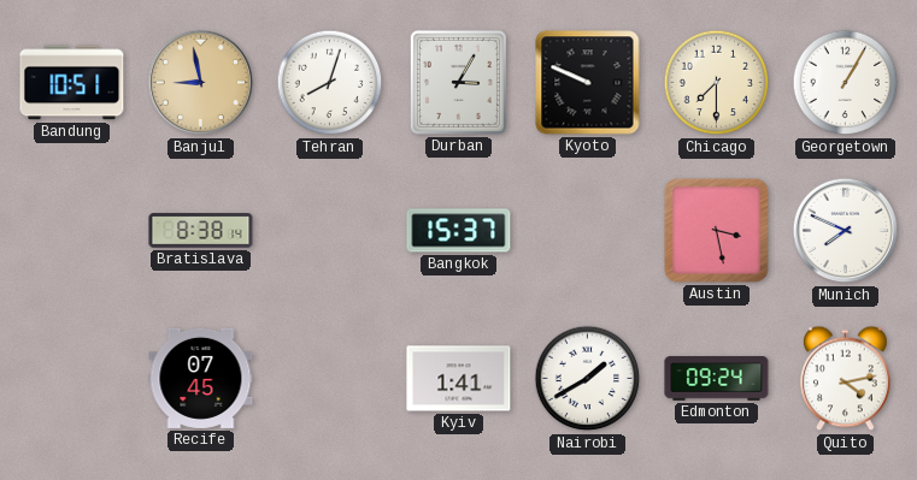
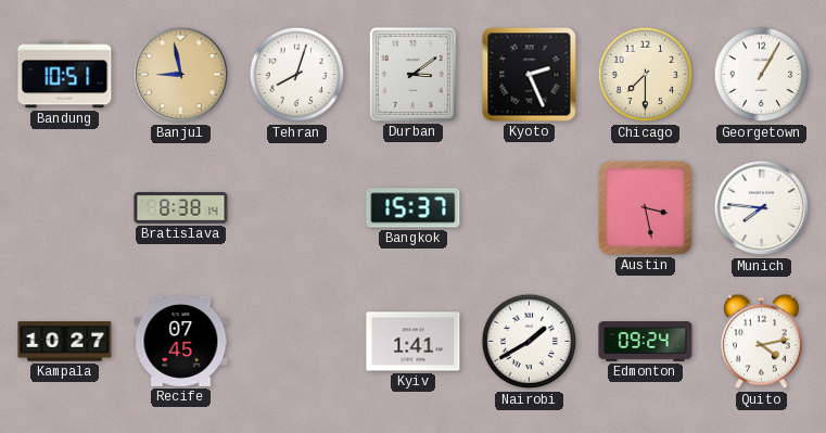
Durban: 3:05 -> 3:09
Kyoto: 9:49 -> 2:26
Munich: 7:49 -> 7:46
Kampala: none -> 10:27
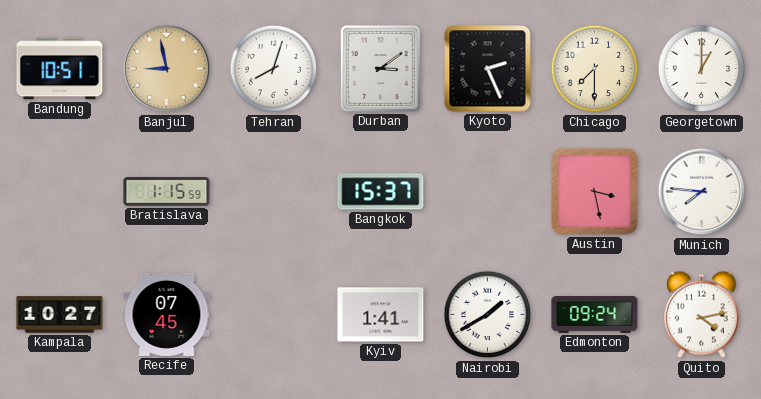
Georgetown: 1:05 -> 1:00
Bratislava: 8:38 -> 1:15
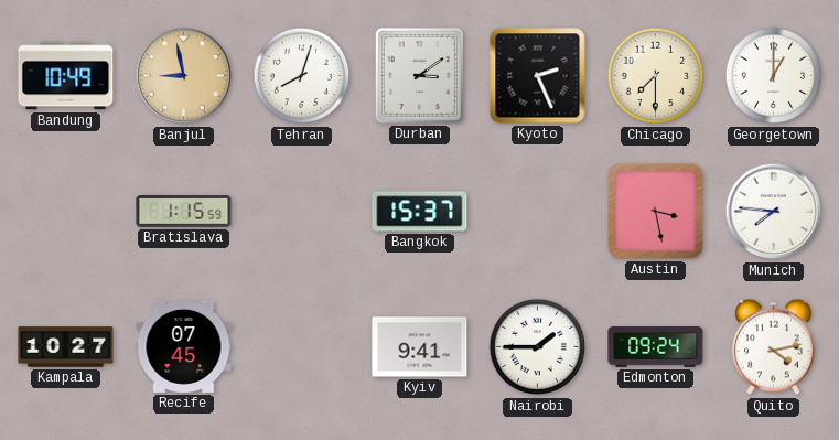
Bandung: 10:51 -> 10:49
Kyiv: 1:41 -> 9:41
Nairobi: 1:40 -> 1:45
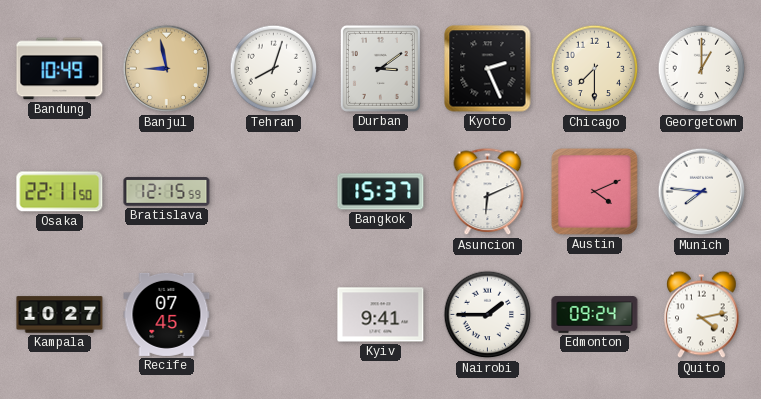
Osaka: none -> 22:11
Bratislava: 1:15 -> 12:15
Asuncion: none -> 6:11
Austin: 3:28 -> 4:11
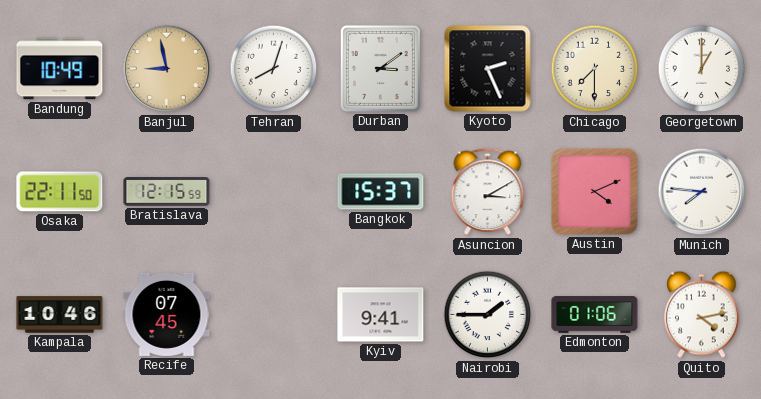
Asuncion: 6:11 -> 3:10
Kampala: 10:27 -> 10:46
Edmonton: 09:24 -> 01:06
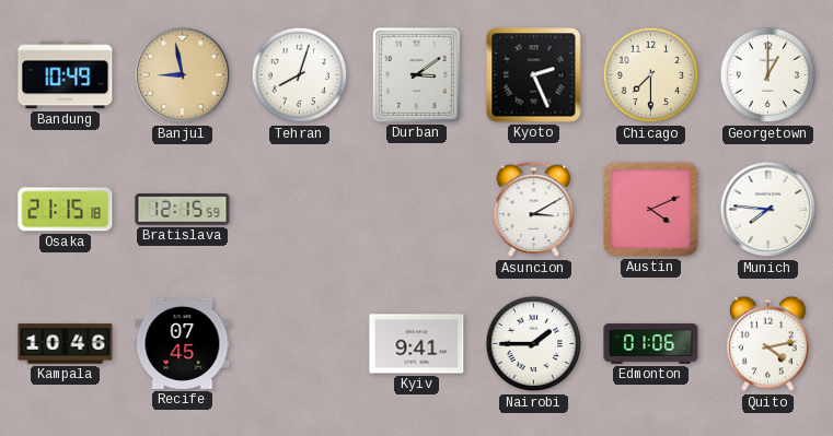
Osaka: 22:11 -> 21:15
Bangkok: 15:37 -> none
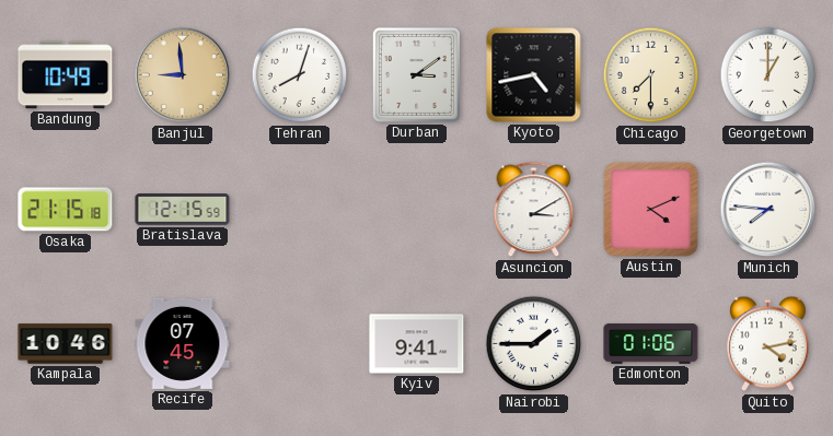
Banjul: 8:58 -> 8:59
Kyoto: 2:26 -> 4:43
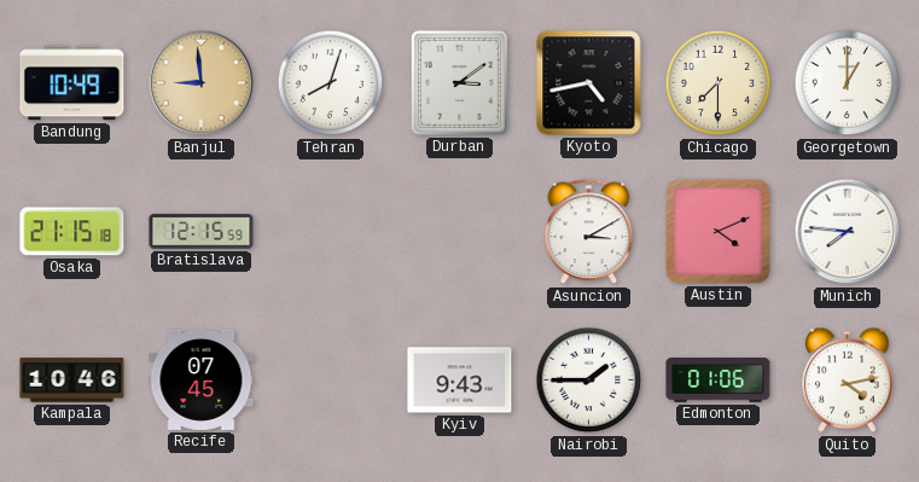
Kyiv: 9:41 -> 9:43
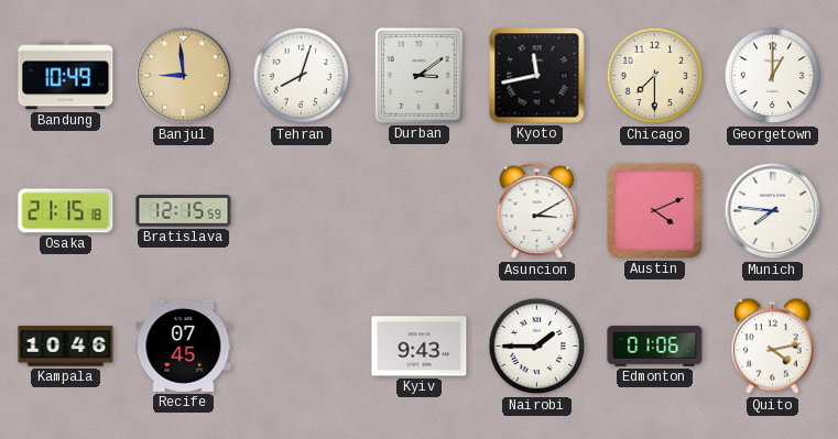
Kyoto: 4:43 -> 11:43
